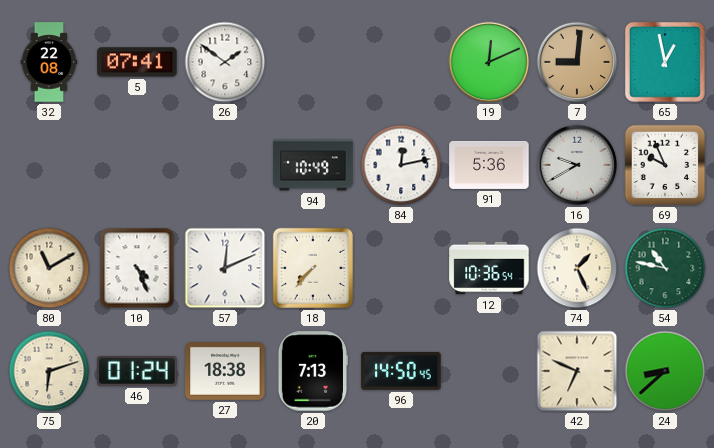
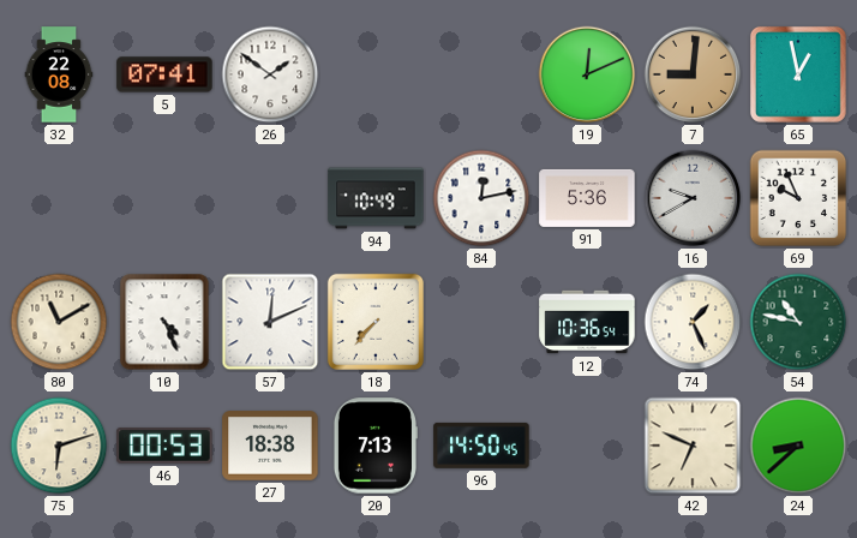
46: 01:24 -> 00:53
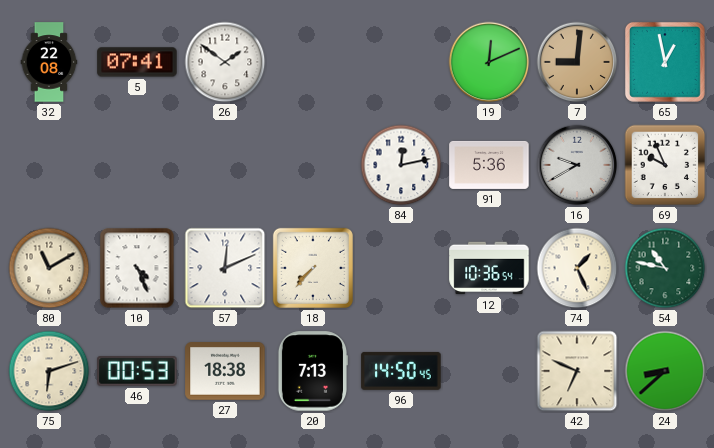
94: 10:49 -> none
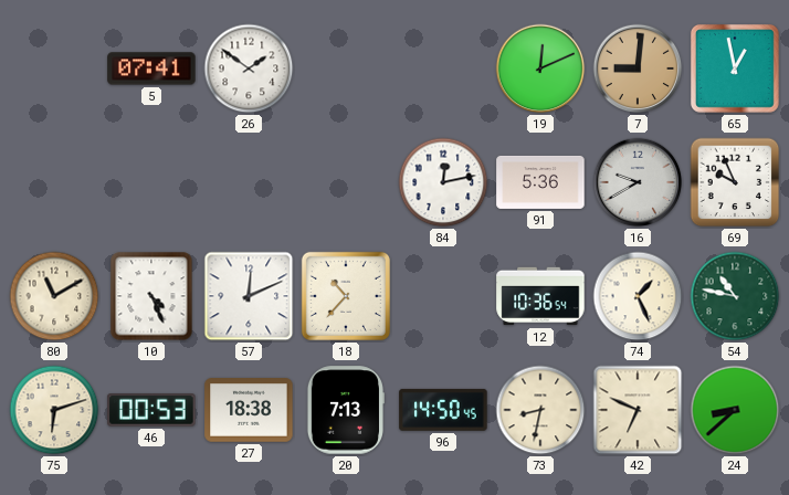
32: 22:08 -> none
18: 7:37 -> 10:37
73: none -> 8:32
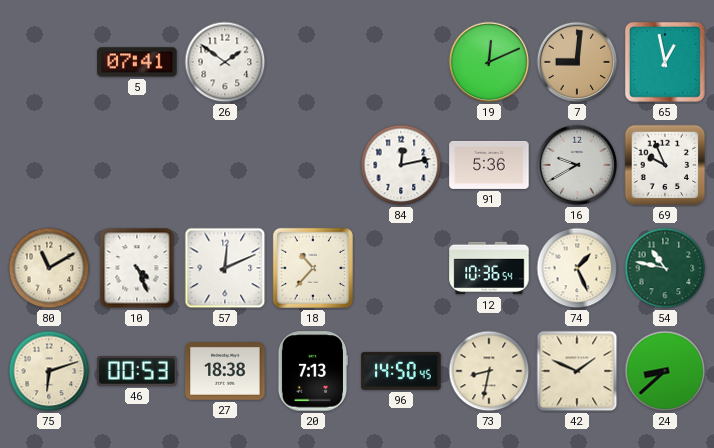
42: 6:49 -> 1:49
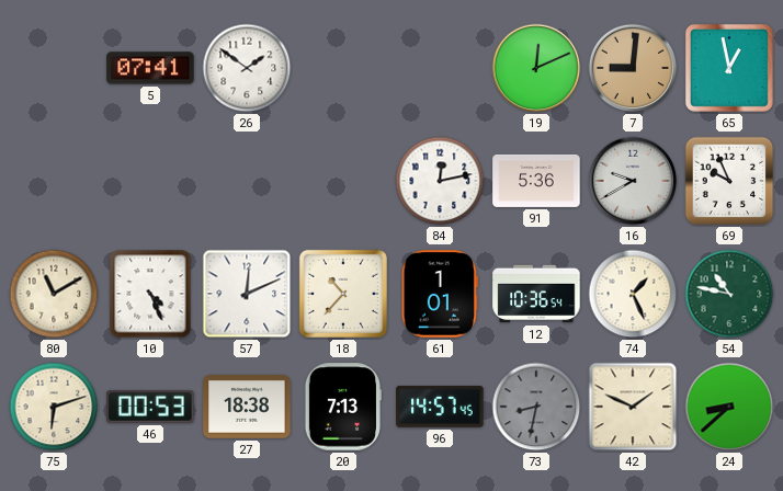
61: none -> 1:01
96: 14:50 -> 14:57
73 dial: cream -> grey
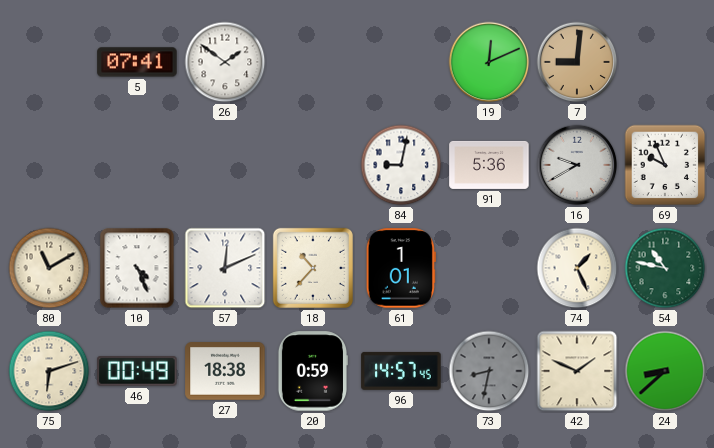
65: 12:58 -> none
84: 12:13 -> 9:02
12: 10:36 -> none
46: 00:53 -> 00:49
20: 7:13 -> 0:59
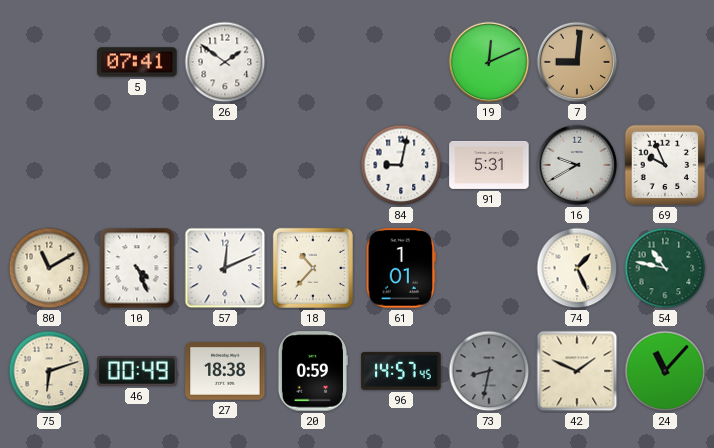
91: 5:36 -> 5:31
24: 8:38 -> 11:07
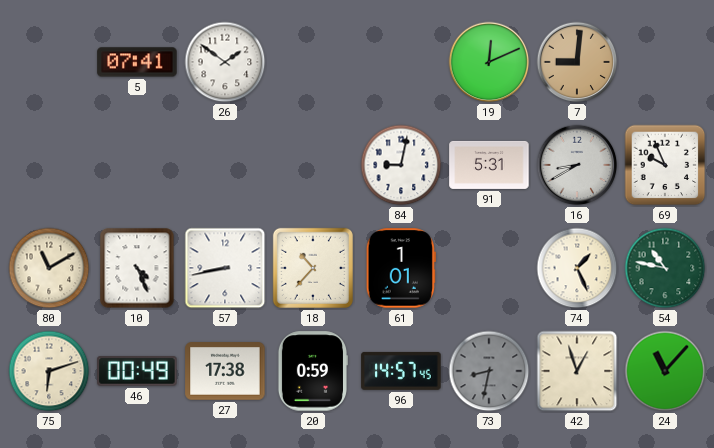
16: 9:40 -> 8:40
57: 12:11 -> 8:43
27: 18:38 -> 17:38
42: 1:49 -> 12:57
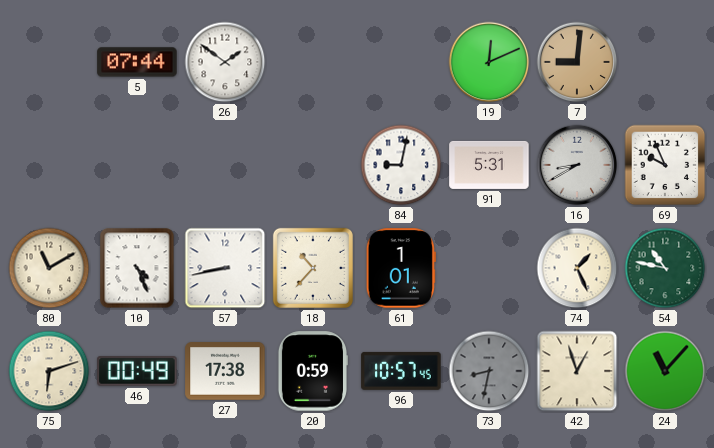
5: 07:41 -> 07:44
96: 14:57 -> 10:57
